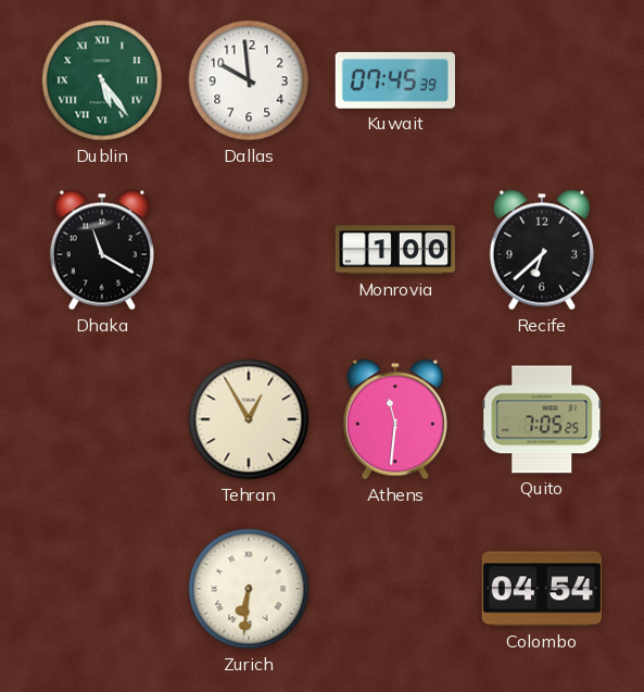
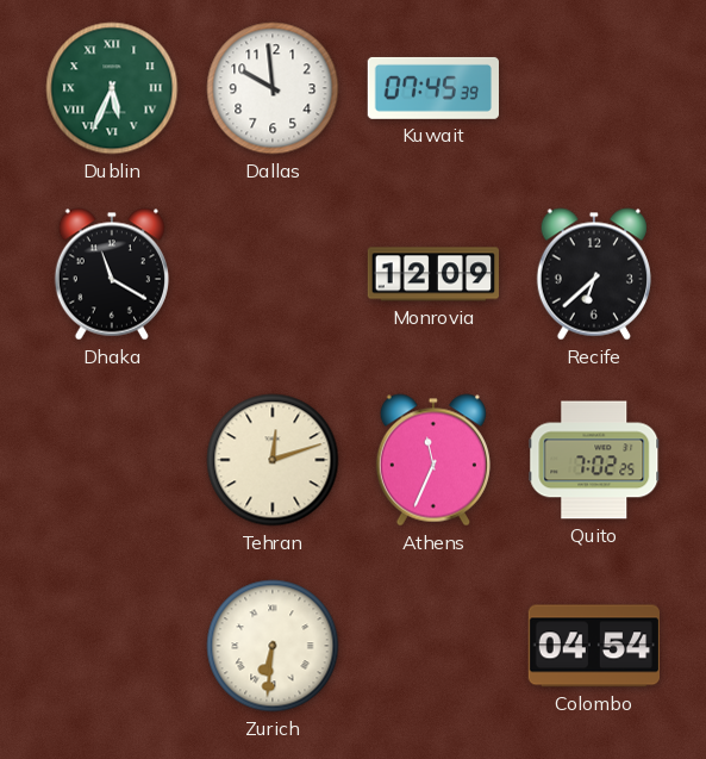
Dublin: 5:24 -> 5:34
Monrovia: 1:00 -> 12:09
Tehran: 12:55 -> 12:12
Athens: 11:31 -> 11:34
Quito: 7:05 -> 7:02
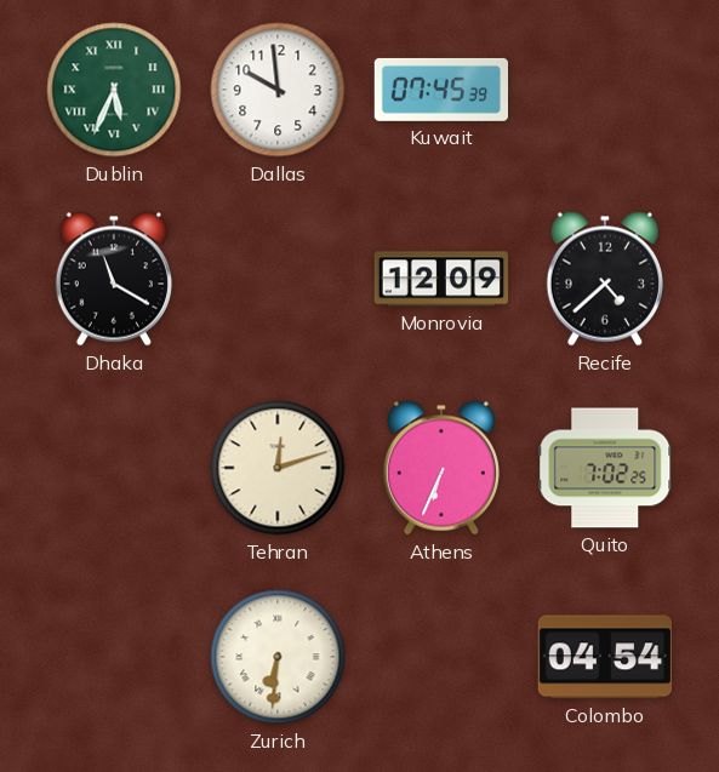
Recife: 6:38 -> 4:38
Athens: 11:34 -> 6:34
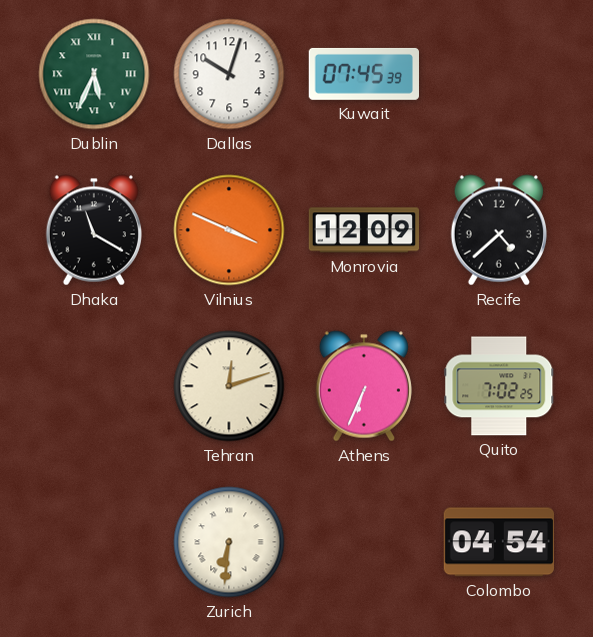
Dallas: 9:59 -> 10:03
Vilnius: none -> 3:49
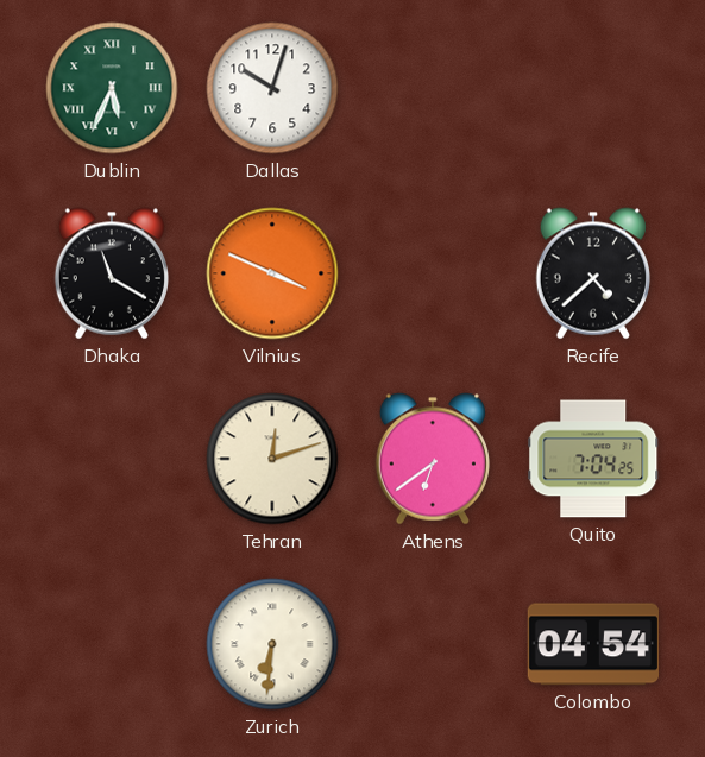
Kuwait: 07:45 -> none
Monrovia: 12:09 -> none
Athens: 6:34 -> 6:39
Quito: 7:02 -> 7:04
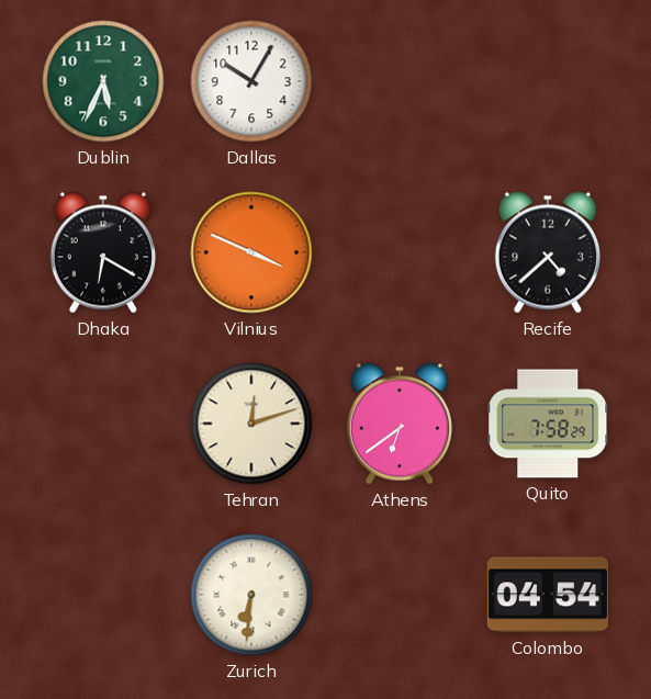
Dublin numerals: Roman -> Arabic
Dallas: 10:03 -> 10:05
Dhaka: 11:20 -> 6:20
Quito: 7:04 -> 7:58
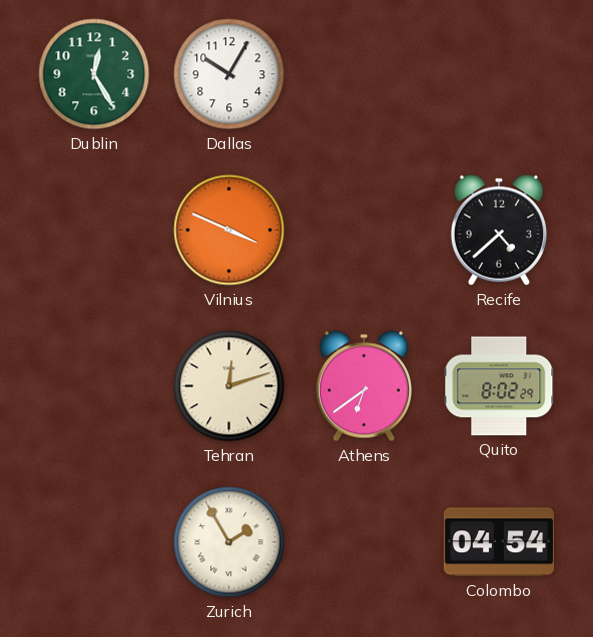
Dublin: 5:34 -> 12:25
Dhaka: 6:20 -> none
Quito: 7:58 -> 8:02
Zurich: 6:31 -> 1:55
